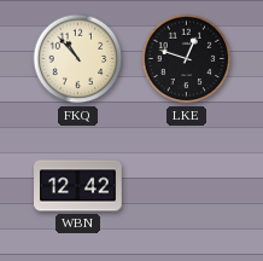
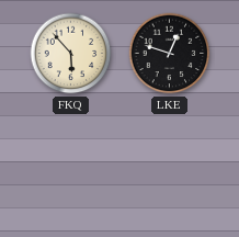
FKQ: 10:53 -> 5:53
WBN: 12:42 -> none
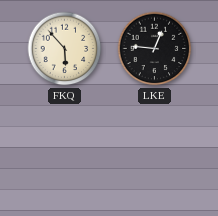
LKE: 12:48 -> 12:46
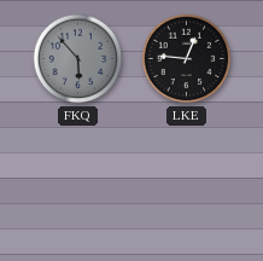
FKQ dial: cream -> grey
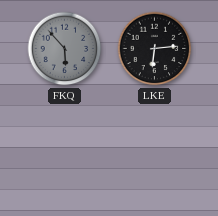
LKE: 12:46 -> 6:14
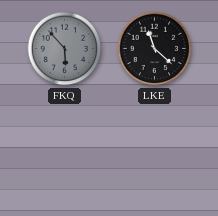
LKE: 6:14 -> 11:22
